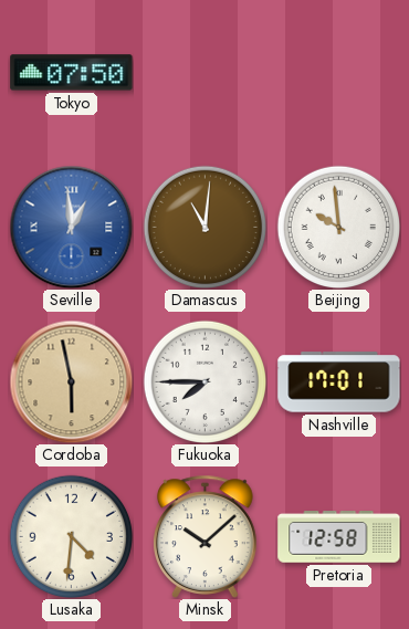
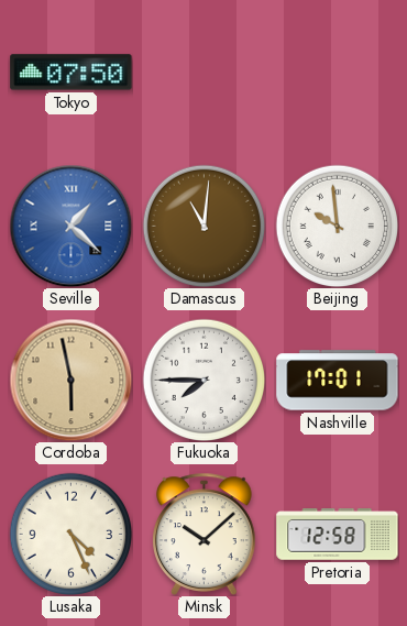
Seville: 12:59 -> 1:22
Lusaka: 4:31 -> 4:26
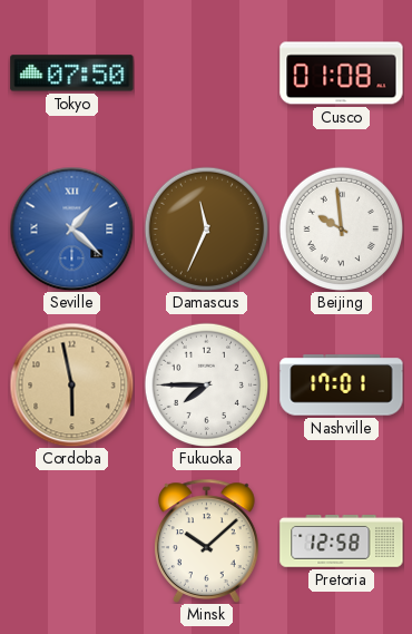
Cusco: none -> 01:08
Damascus: 11:01 -> 11:34
Lusaka: 4:26 -> none
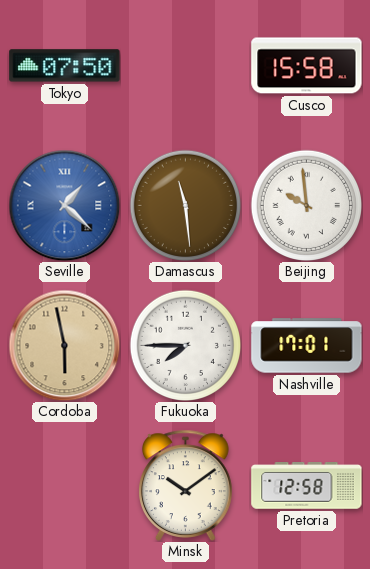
Cusco: 01:08 -> 15:58
Damascus: 11:34 -> 11:29
Minsk: 10:08 -> 10:09
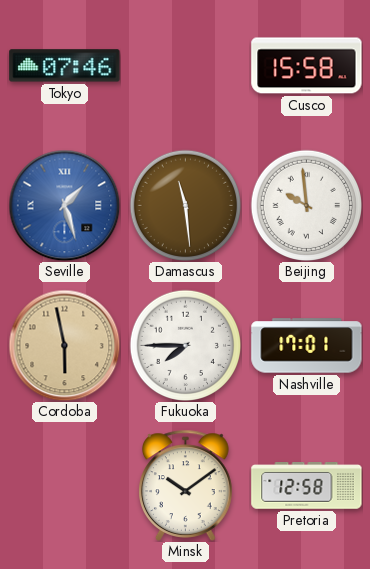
Tokyo: 07:50 -> 07:46
Seville: 1:22 -> 1:27
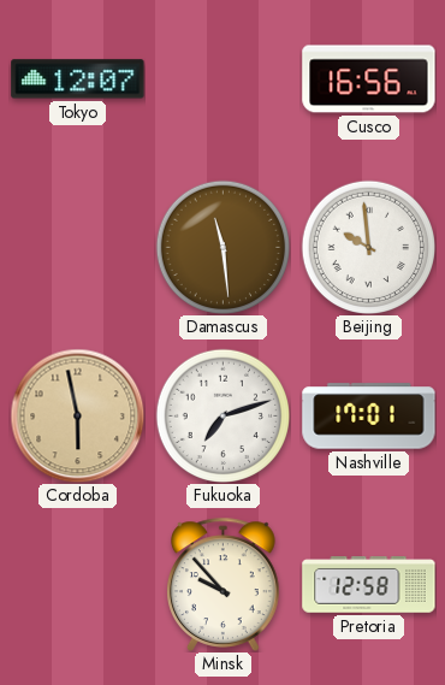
Tokyo: 07:46 -> 12:07
Cusco: 15:58 -> 16:56
Seville: 1:27 -> none
Fukuoka: 7:45 -> 7:12
Minsk: 10:09 -> 9:53
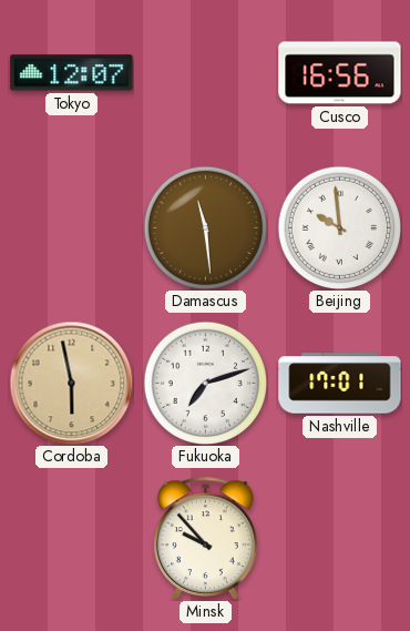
Pretoria: 12:58 -> none
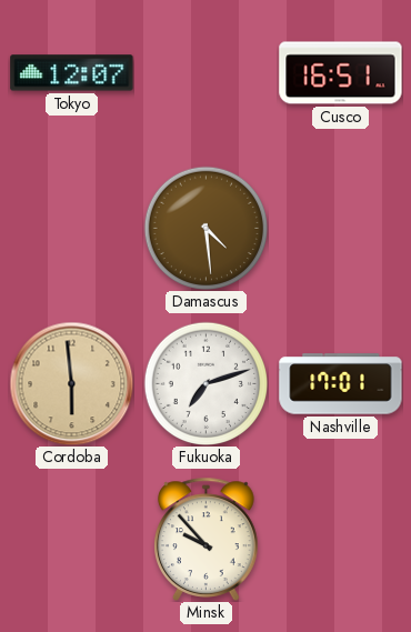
Cusco: 16:56 -> 16:51
Damascus: 11:29 -> 4:29
Beijing: 9:59 -> none
Cordoba: 5:58 -> 5:59
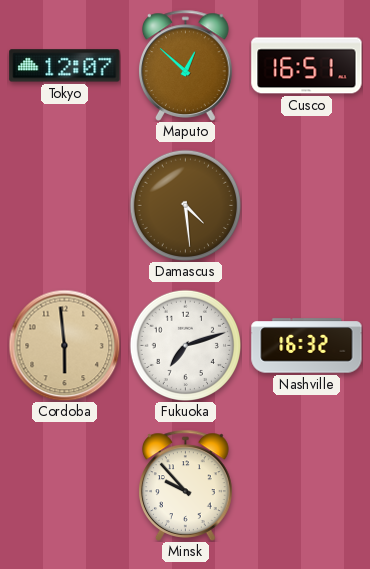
Maputo: none -> 12:52
Nashville: 17:01 -> 16:32
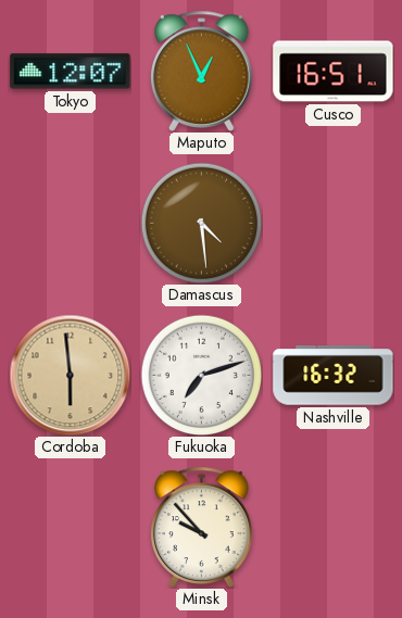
Maputo: 12:52 -> 12:56
